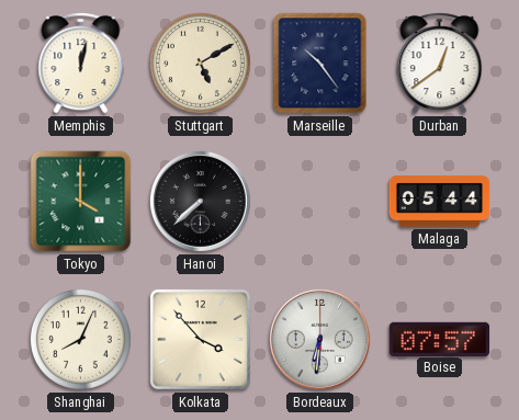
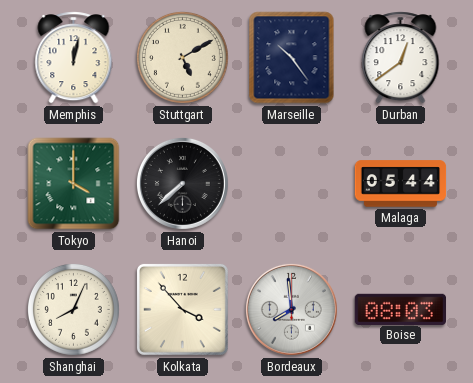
Bordeaux: 6:31 -> 7:59
Boise: 07:57 -> 08:03
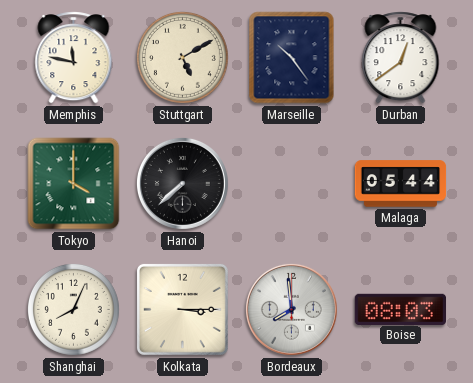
Memphis: 12:02 -> 11:47
Kolkata: 3:53 -> 3:15
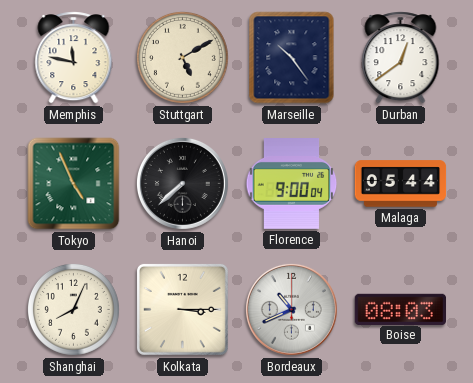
Tokyo: 4:00 -> 4:56
Florence: none -> 9:00
Bordeaux: 7:59 -> 10:41
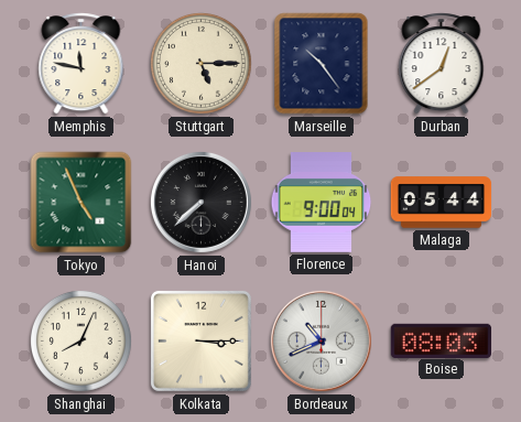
Stuttgart: 5:10 -> 5:15
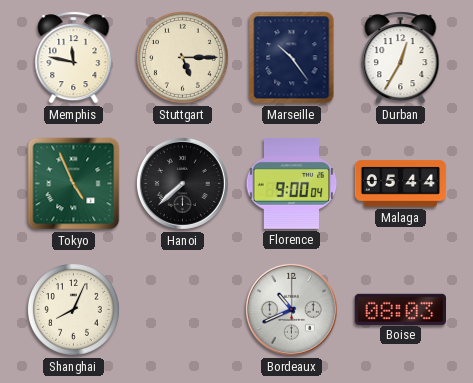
Durban: 12:39 -> 12:35
Kolkata: 3:15 -> none
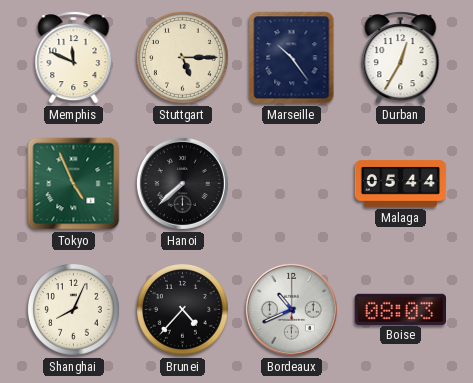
Memphis: 11:47 -> 11:49
Florence: 9:00 -> none
Brunei: none -> 4:37
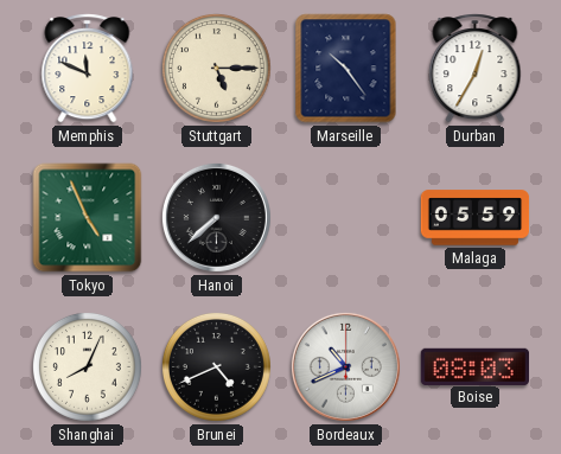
Malaga: 05:44 -> 05:59
Brunei: 4:37 -> 4:41
